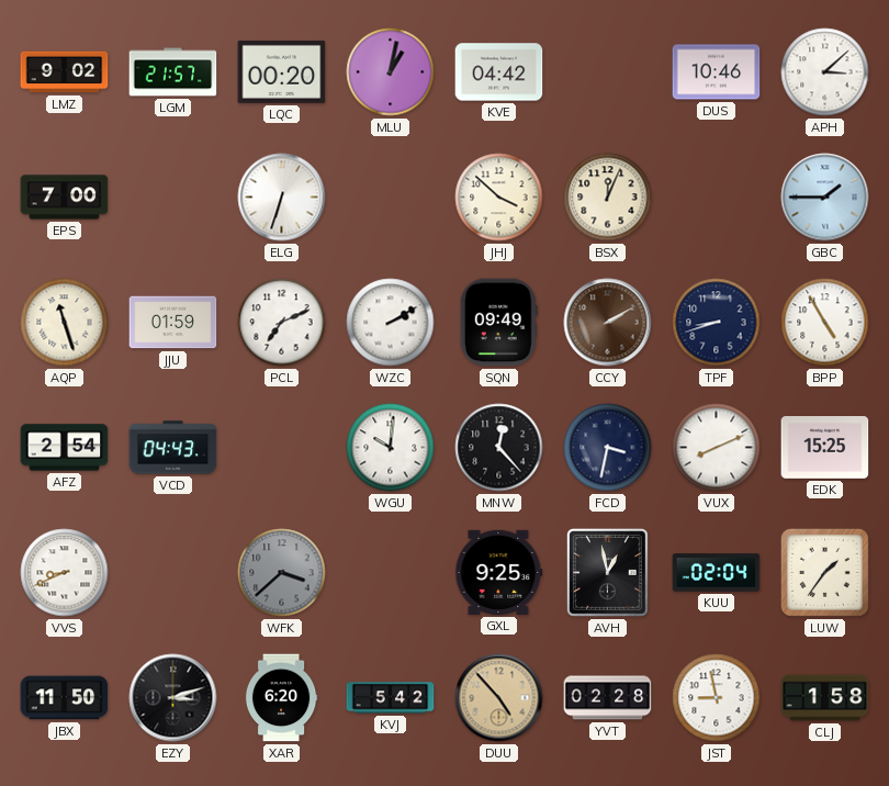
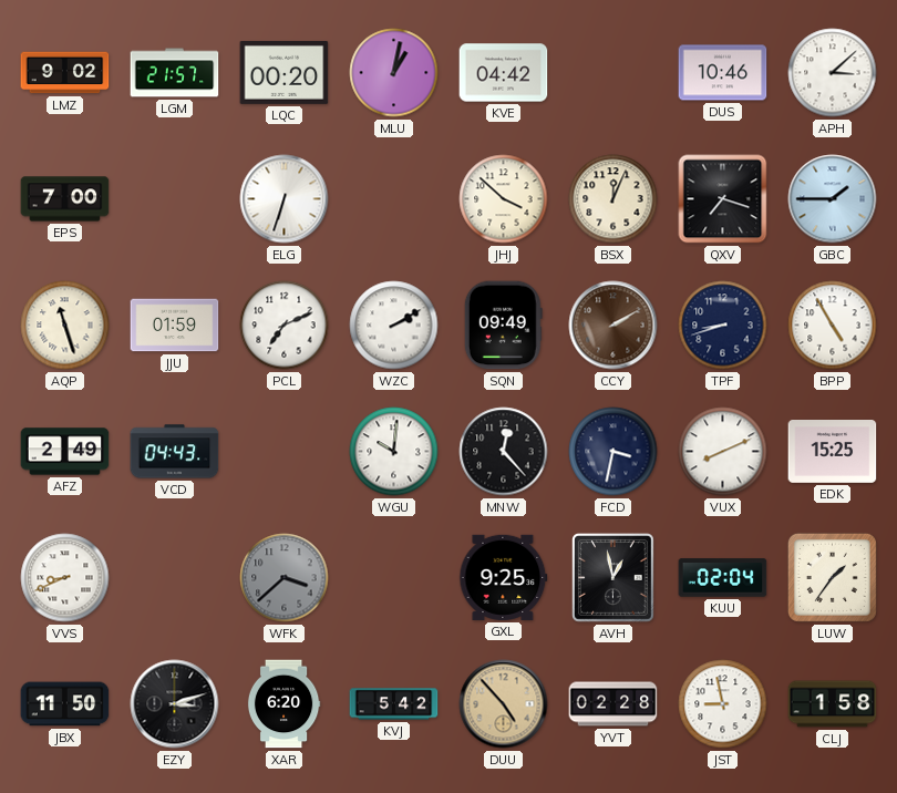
QXV: none -> 7:18
AFZ: 2:54 -> 2:49
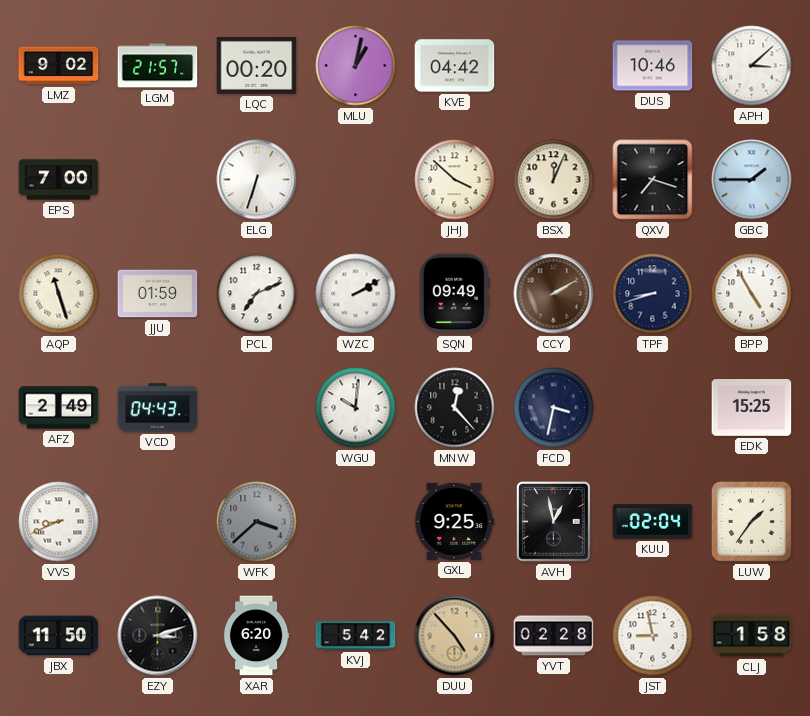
VUX: 8:11 -> none
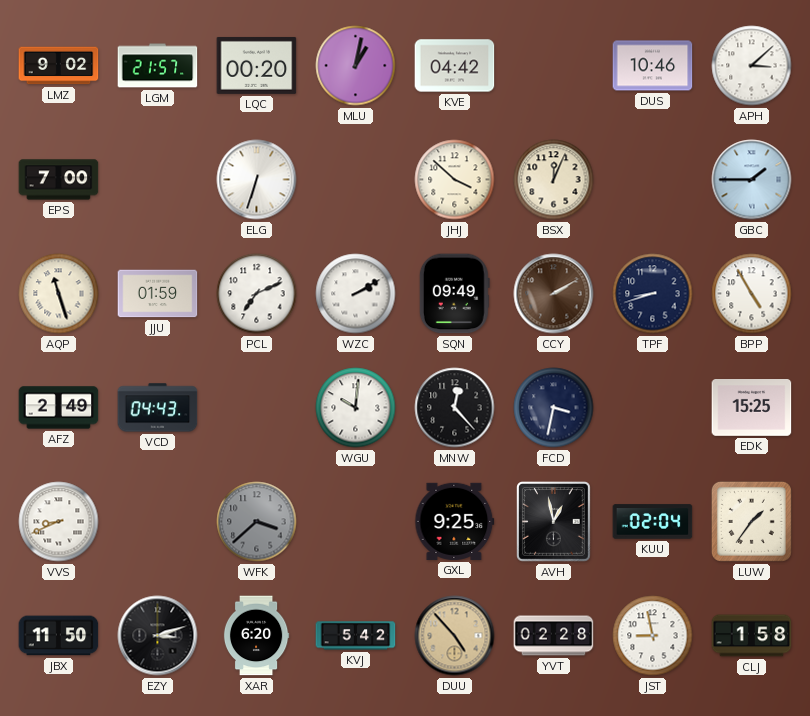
QXV: 7:18 -> none
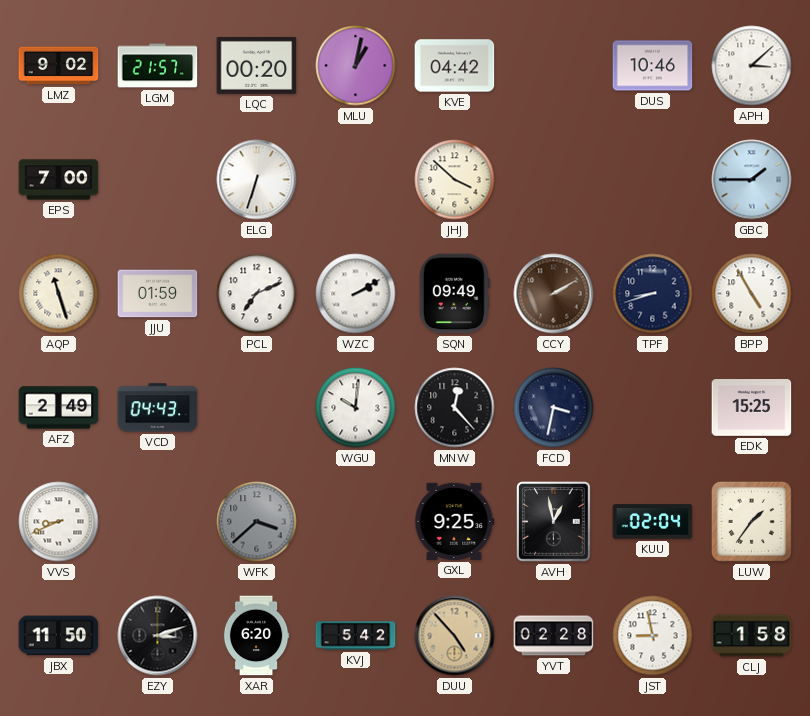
BSX: 12:04 -> none
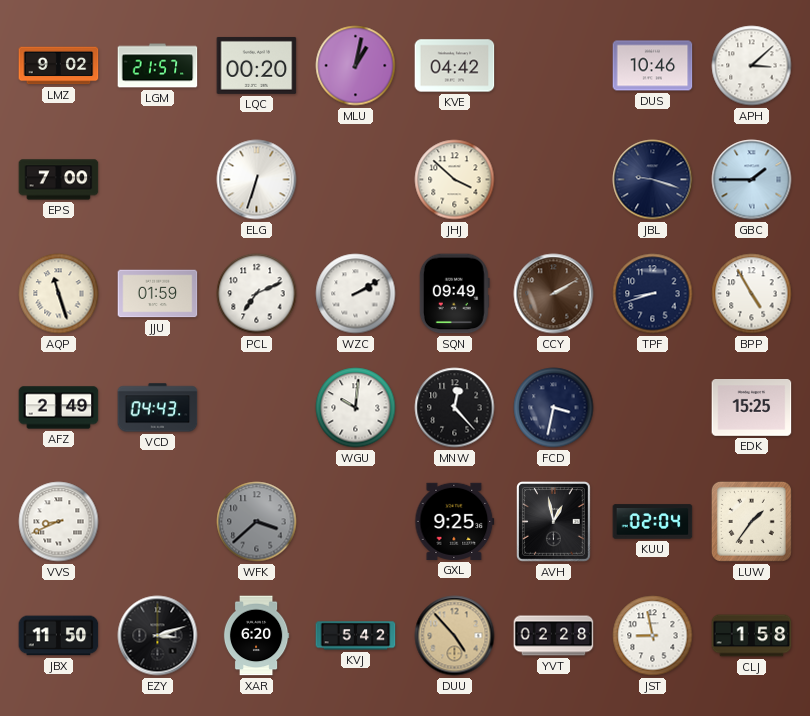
JBL: none -> 9:18
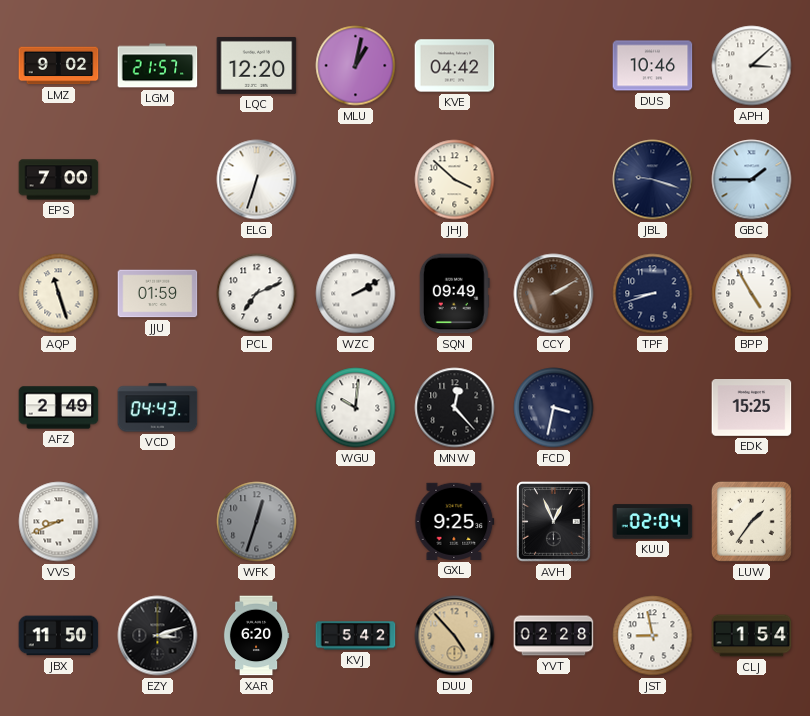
LQC: 00:20 -> 12:20
WFK: 3:38 -> 12:33
AVH: 12:58 -> 12:56
CLJ: 1:58 -> 1:54
